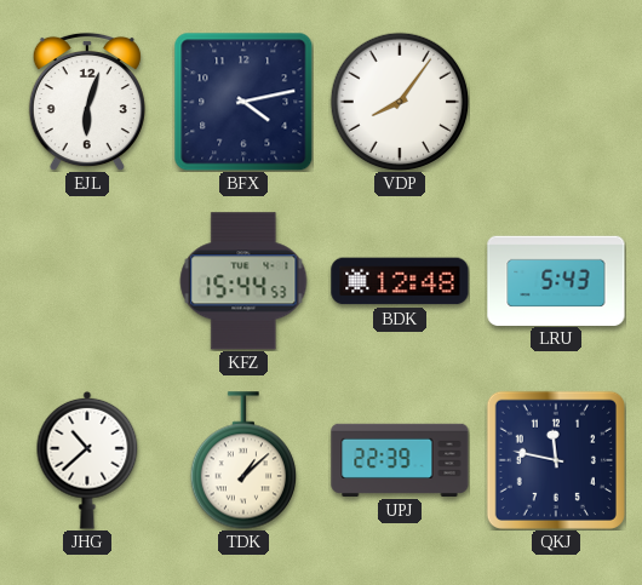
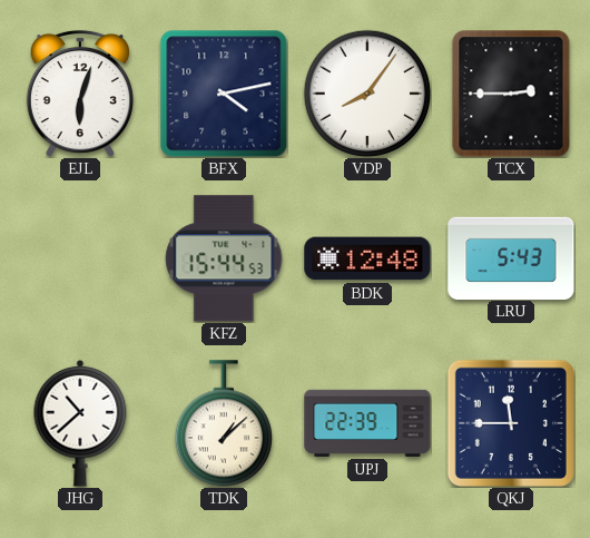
TCX: none -> 2:45
QKJ: 11:47 -> 11:45
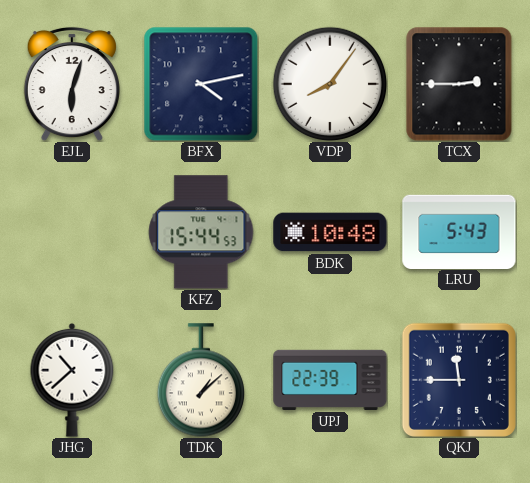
BDK: 12:48 -> 10:48
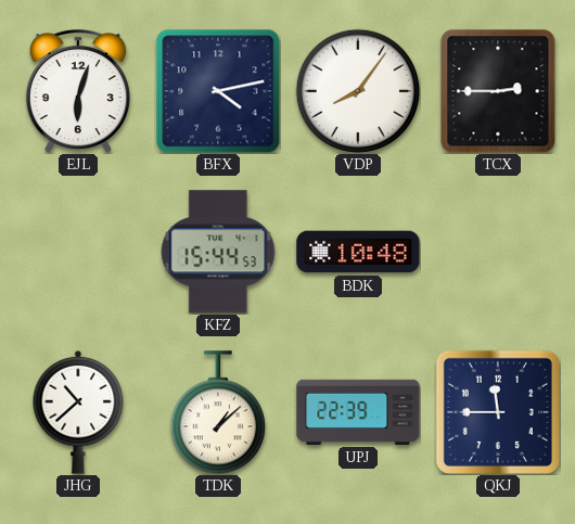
LRU: 5:43 -> none
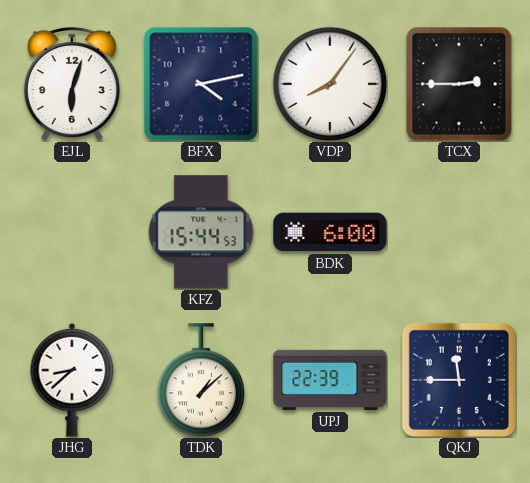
BDK: 10:48 -> 6:00
JHG: 10:38 -> 8:38
